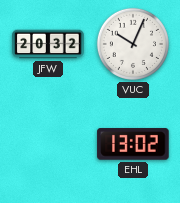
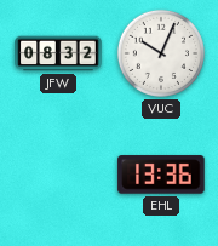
JFW: 20:32 -> 08:32
EHL: 13:02 -> 13:36
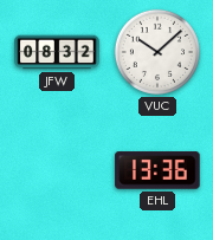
VUC: 10:04 -> 10:08
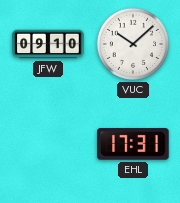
JFW: 08:32 -> 09:10
EHL: 13:36 -> 17:31
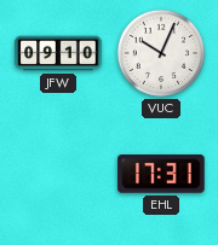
VUC: 10:08 -> 10:04
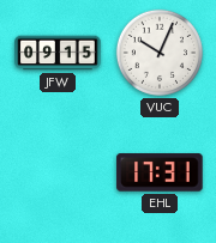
JFW: 09:10 -> 09:15
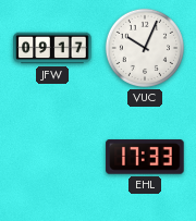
JFW: 09:15 -> 09:17
EHL: 17:31 -> 17:33
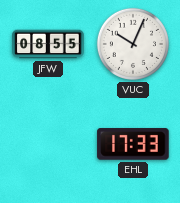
JFW: 09:17 -> 08:55
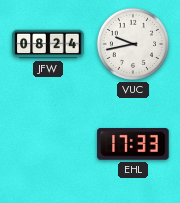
JFW: 08:55 -> 08:24
VUC: 10:04 -> 9:43
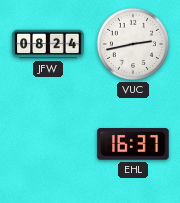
VUC: 9:43 -> 2:43
EHL: 17:33 -> 16:37
